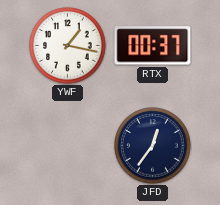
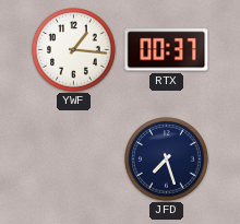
YWF: 1:17 -> 1:16
JFD: 12:36 -> 7:27
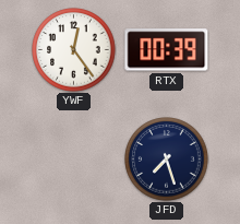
YWF: 1:16 -> 12:24
RTX: 00:37 -> 00:39
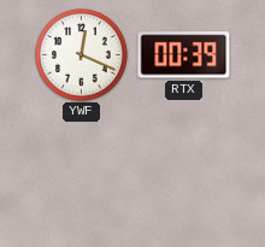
YWF: 12:24 -> 12:19
JFD: 7:27 -> none
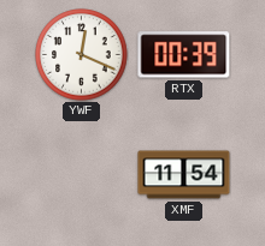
XMF: none -> 11:54
